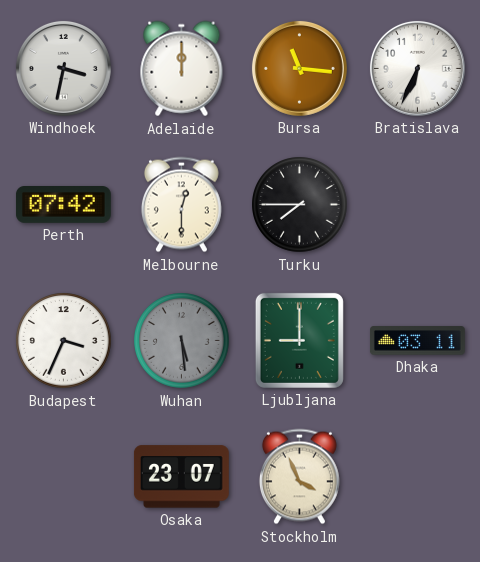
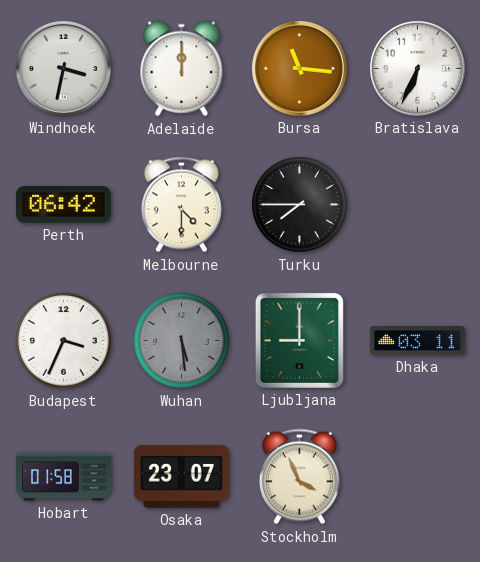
Perth: 07:42 -> 06:42
Melbourne: 12:30 -> 4:30
Hobart: none -> 01:58
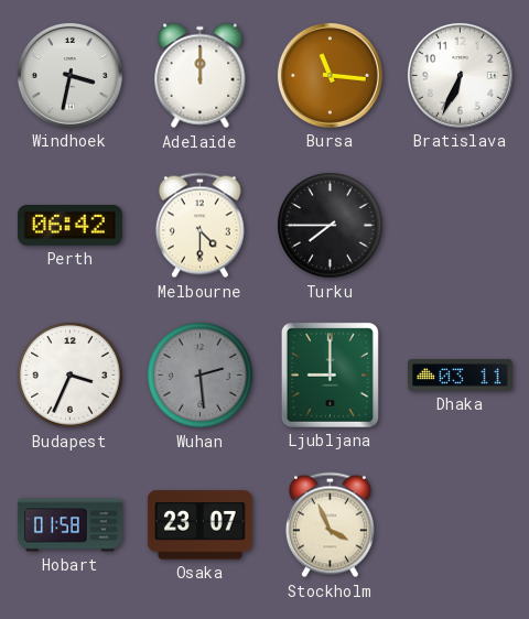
Wuhan: 5:29 -> 2:29
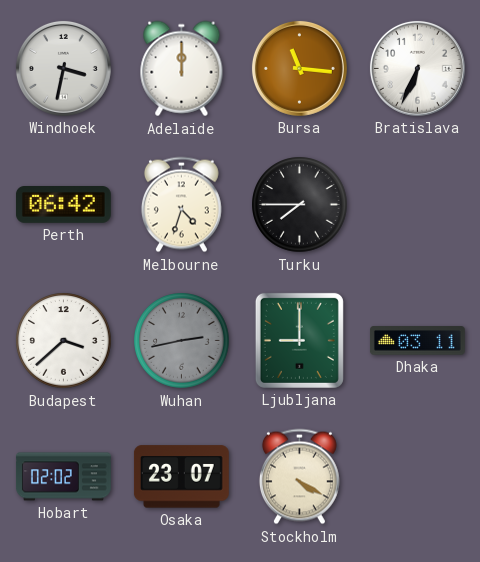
Melbourne: 4:30 -> 4:33
Budapest: 3:34 -> 3:38
Wuhan: 2:29 -> 2:43
Hobart: 01:58 -> 02:02
Stockholm: 3:56 -> 4:20
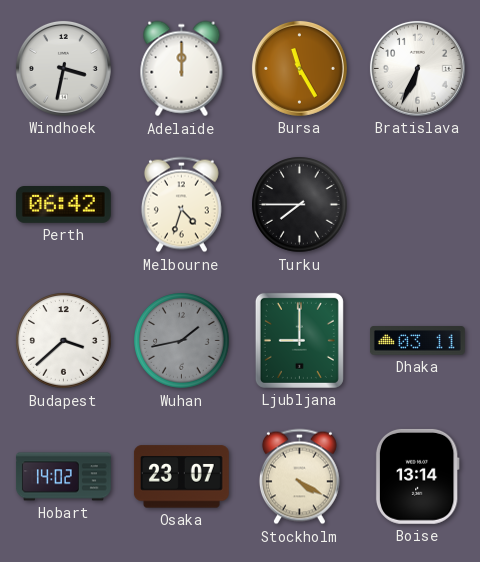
Bursa: 11:16 -> 11:25
Wuhan: 2:43 -> 1:43
Hobart: 02:02 -> 14:02
Boise: none -> 13:14
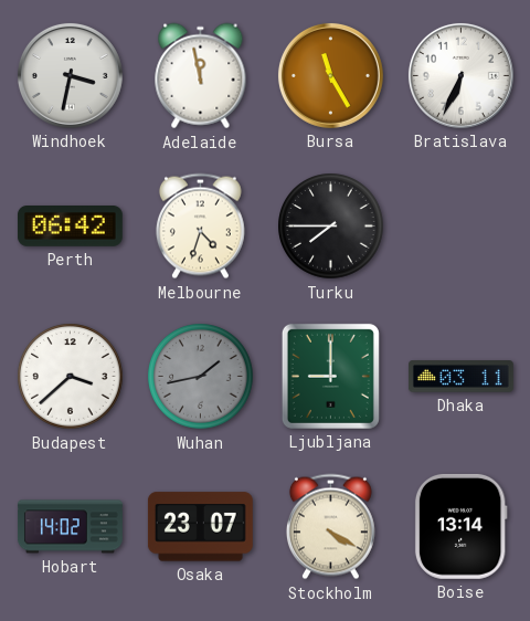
Adelaide: 12:00 -> 11:58
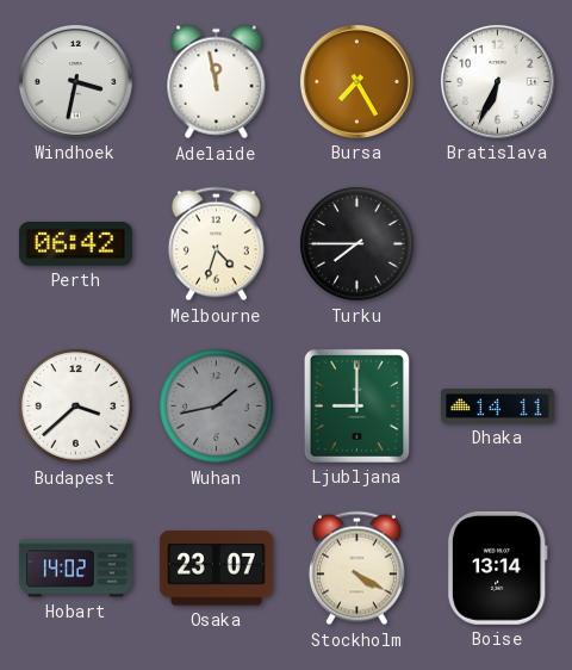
Bursa: 11:25 -> 7:25
Dhaka: 03:11 -> 14:11
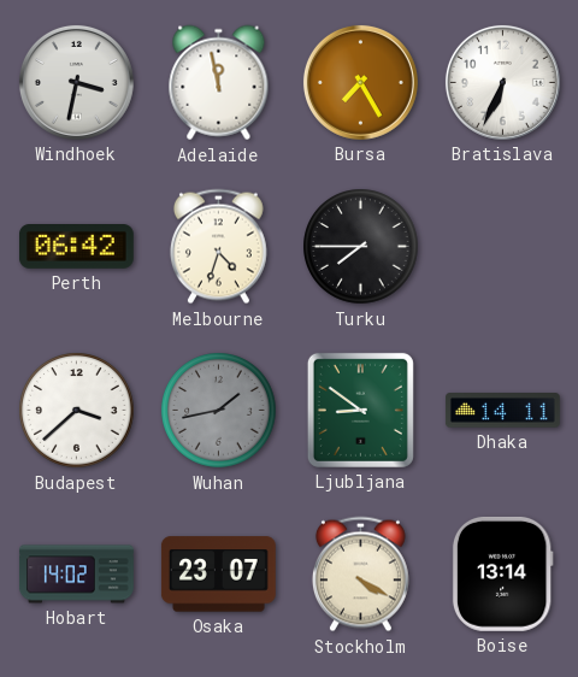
Ljubljana: 9:00 -> 8:51
